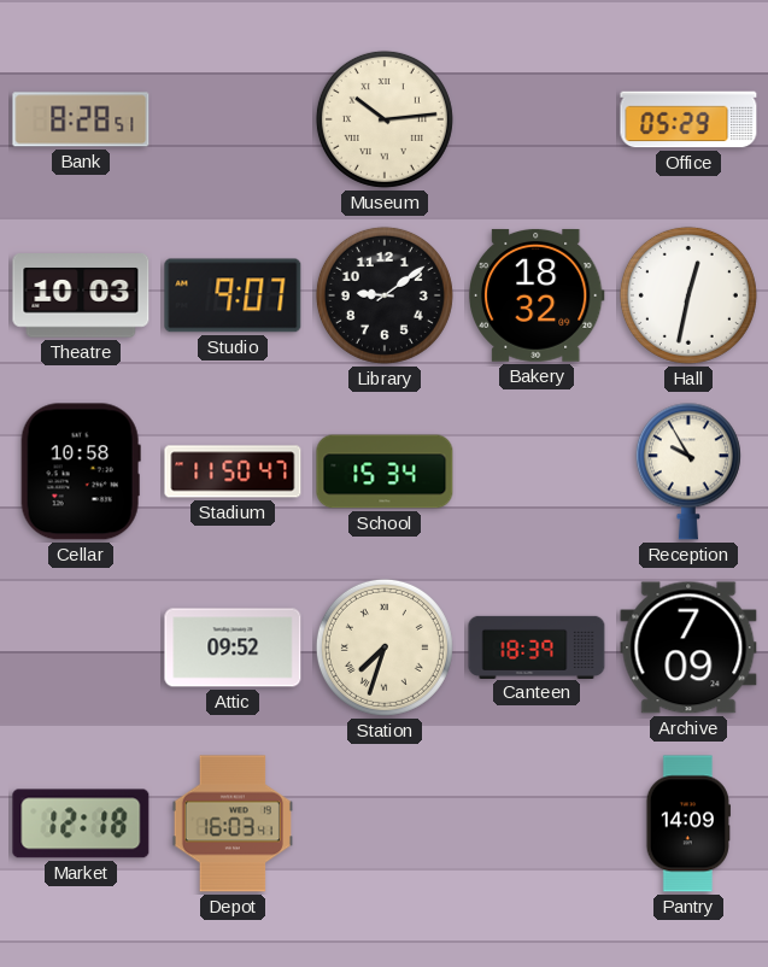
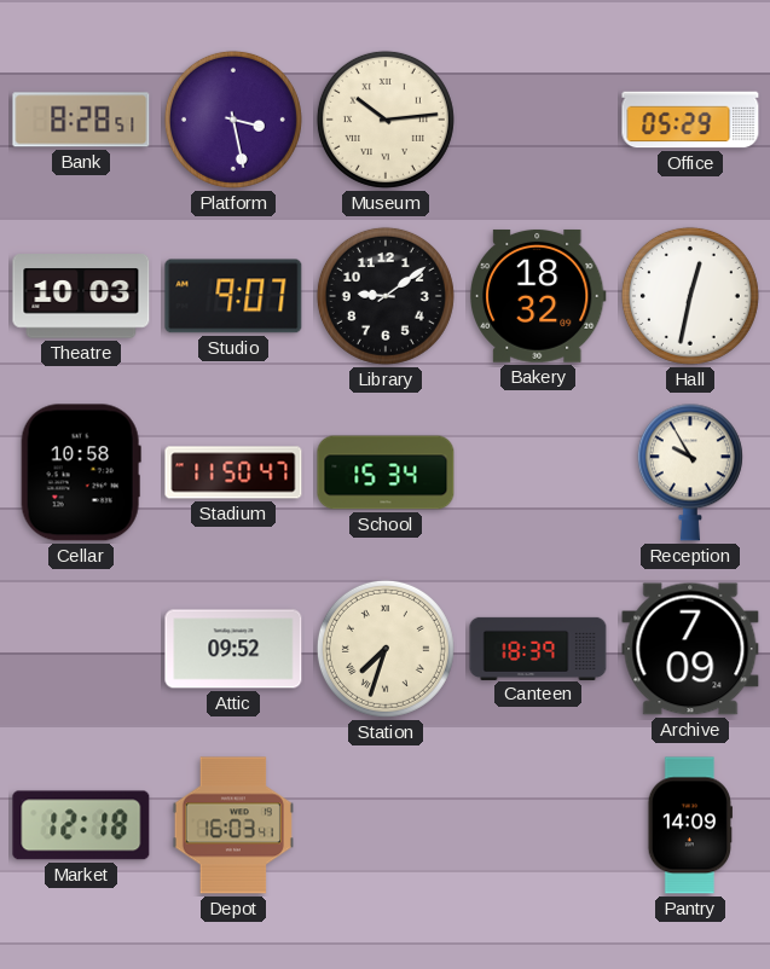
Platform: none -> 3:28
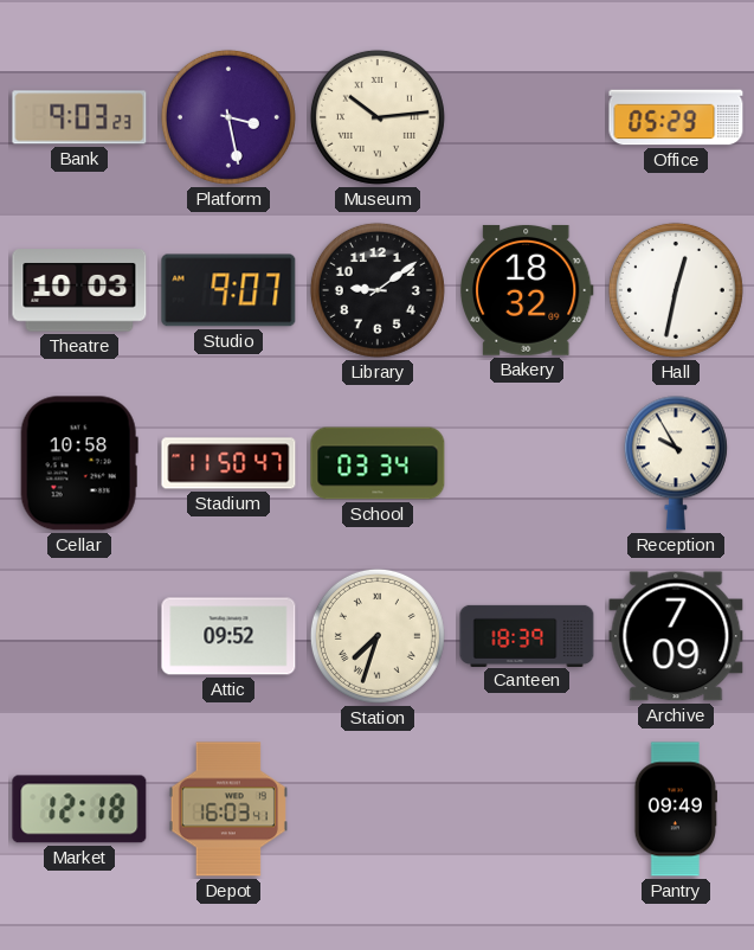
Bank: 8:28 -> 9:03
School: 15:34 -> 03:34
Pantry: 14:09 -> 09:49
